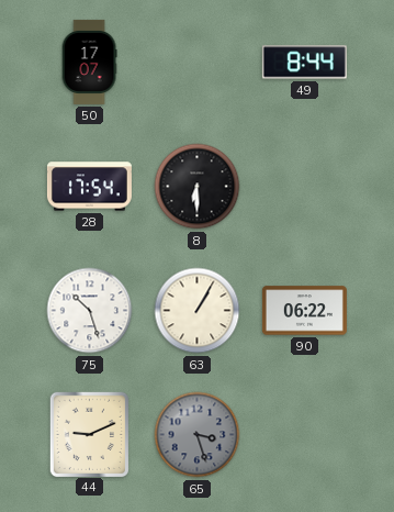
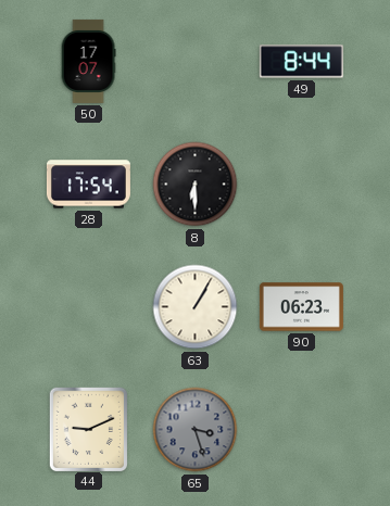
75: 10:27 -> none
90: 06:22 -> 06:23
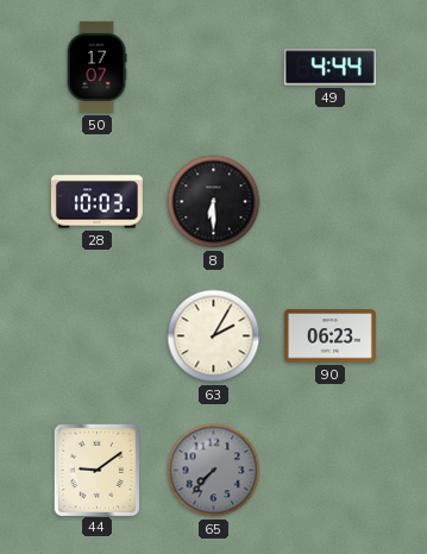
49: 8:44 -> 4:44
28: 17:54 -> 10:03
63: 1:05 -> 2:05
44: 9:11 -> 9:09
65: 3:27 -> 7:37
